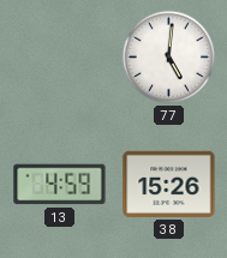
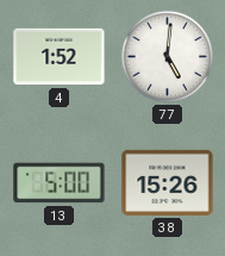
4: none -> 1:52
13: 4:59 -> 5:00
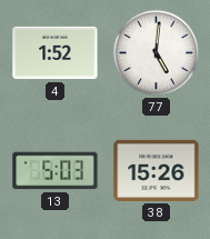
13: 5:00 -> 5:03
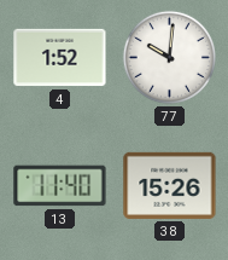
77: 5:01 -> 10:01
13: 5:03 -> 11:40
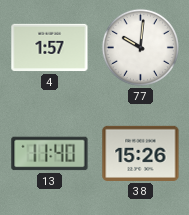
4: 1:52 -> 1:57
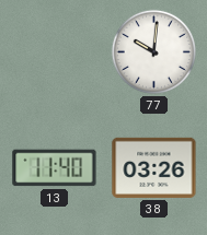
4: 1:57 -> none
38: 15:26 -> 03:26
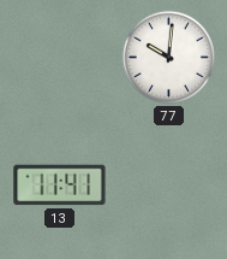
13: 11:40 -> 11:41
38: 03:26 -> none
